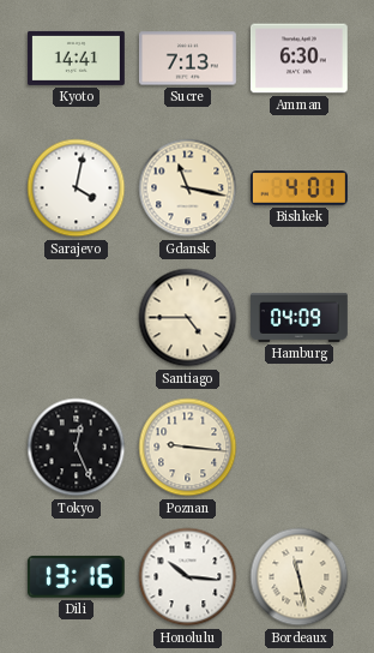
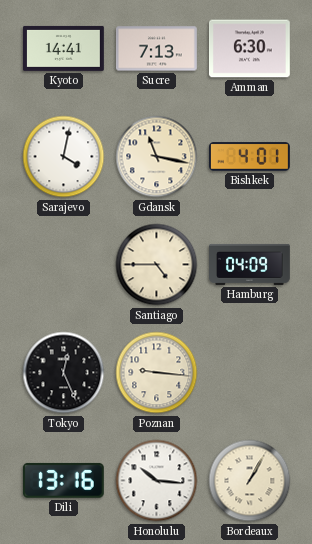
Bordeaux: 11:28 -> 1:05
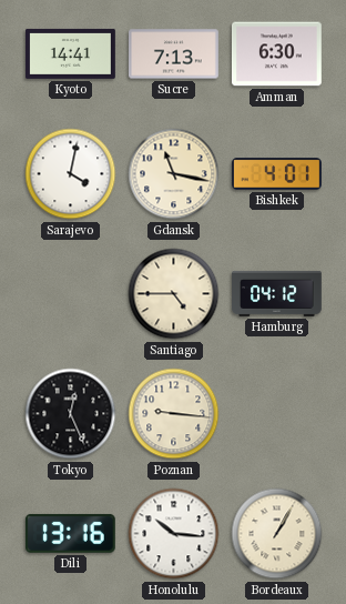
Hamburg: 04:09 -> 04:12
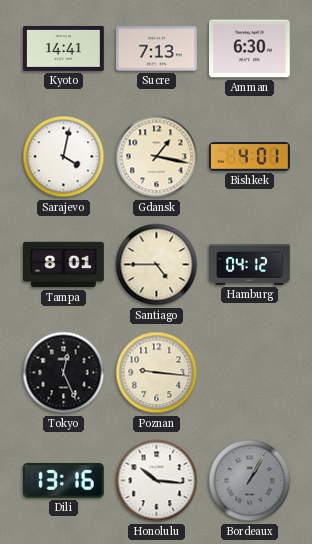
Gdansk: 11:17 -> 1:17
Tampa: none -> 8:01
Bordeaux dial: cream -> grey
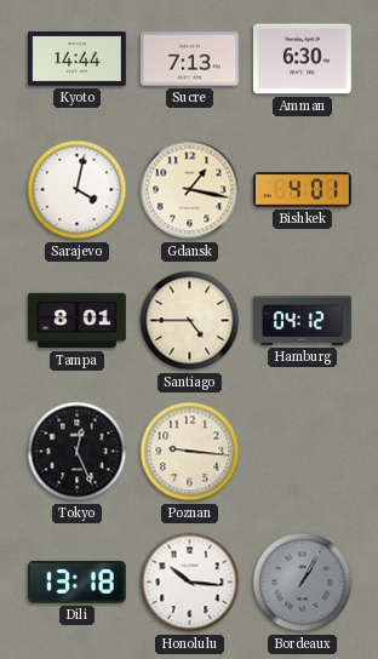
Kyoto: 14:41 -> 14:44
Dili: 13:16 -> 13:18
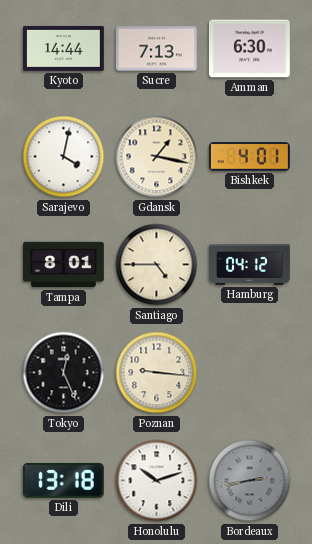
Honolulu: 10:16 -> 10:12
Bordeaux: 1:05 -> 2:43
